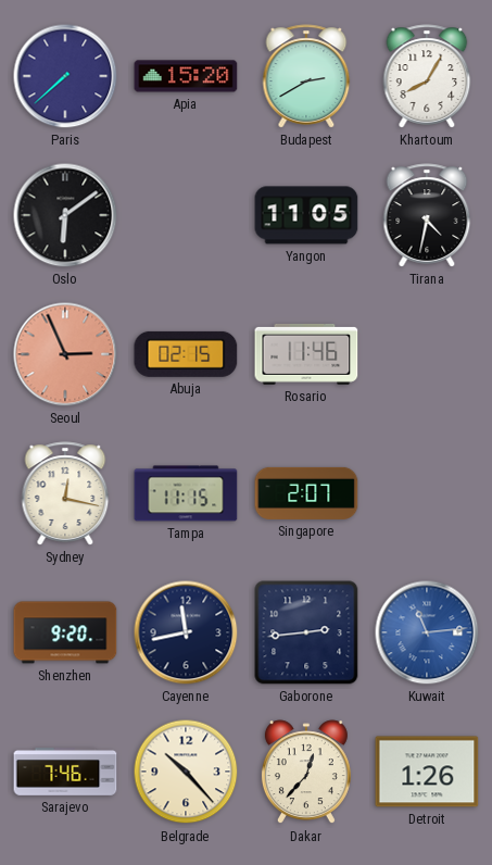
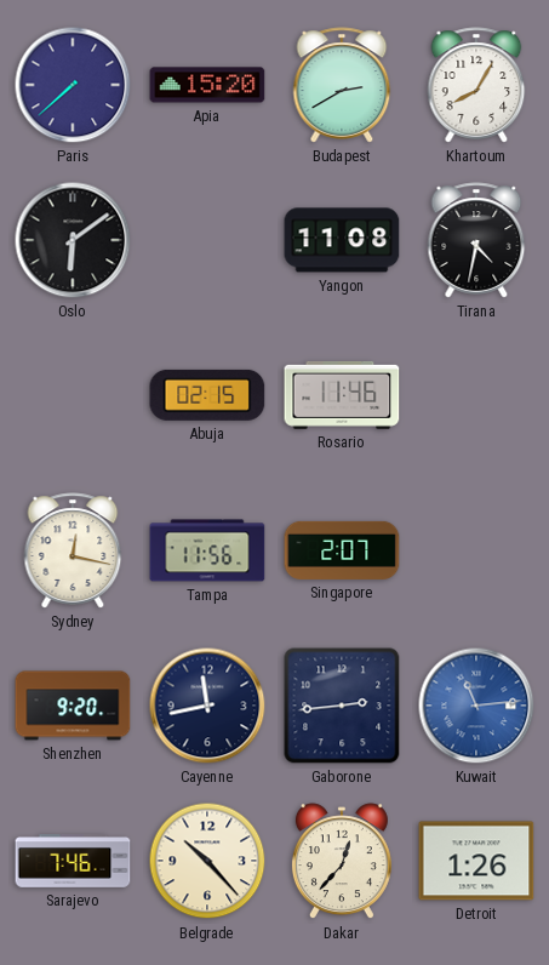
Yangon: 11:05 -> 11:08
Seoul: 2:56 -> none
Tampa: 11:15 -> 11:56
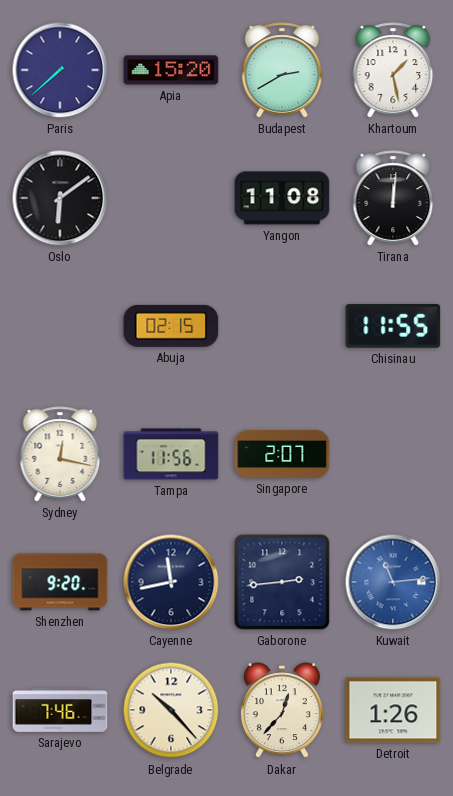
Khartoum: 8:05 -> 1:28
Tirana: 4:32 -> 12:01
Rosario: 11:46 -> none
Chisinau: none -> 11:55
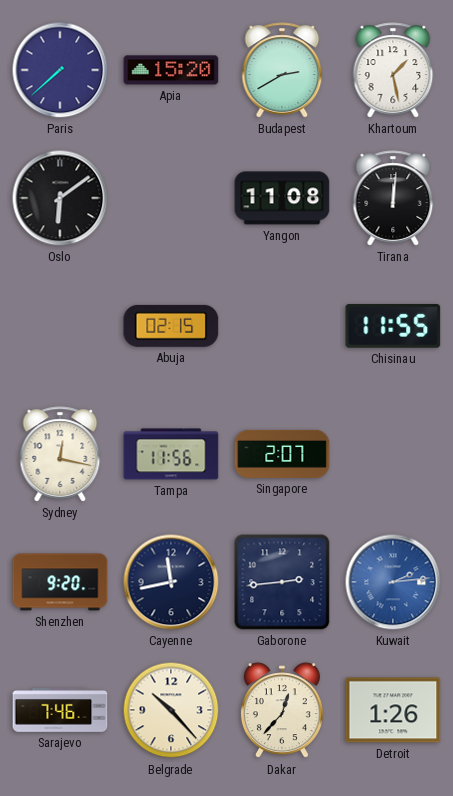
Kuwait: 11:14 -> 2:14
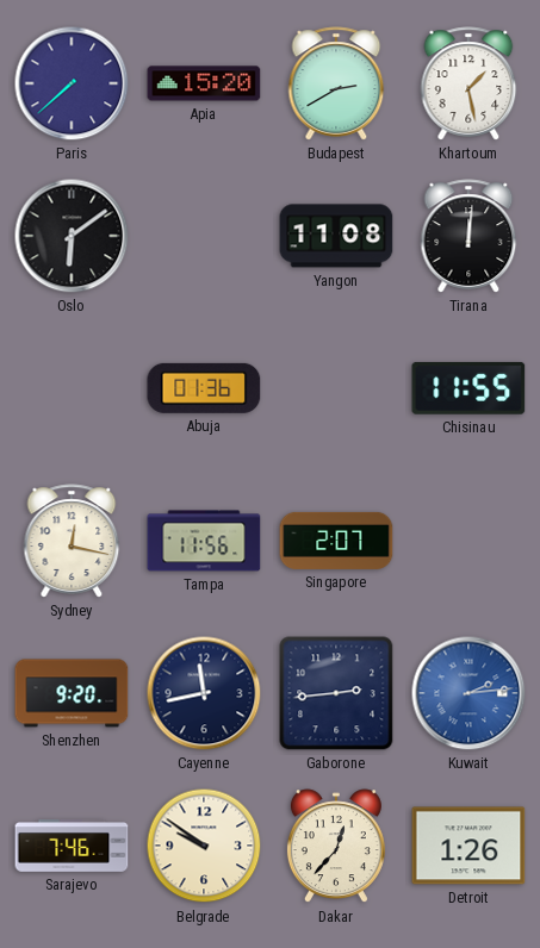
Abuja: 02:15 -> 01:36
Belgrade: 10:23 -> 9:51
